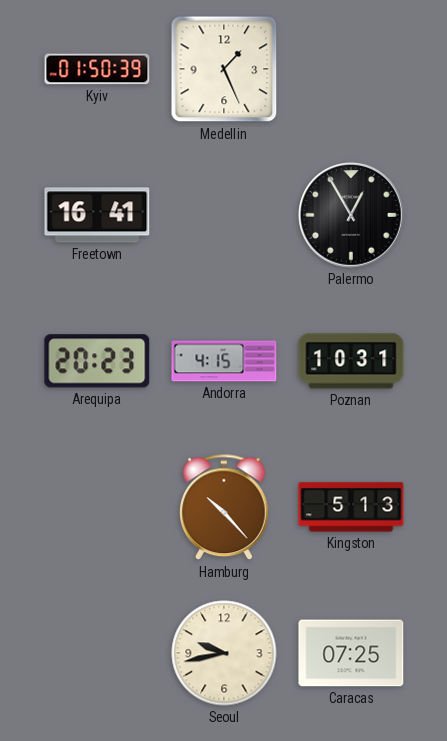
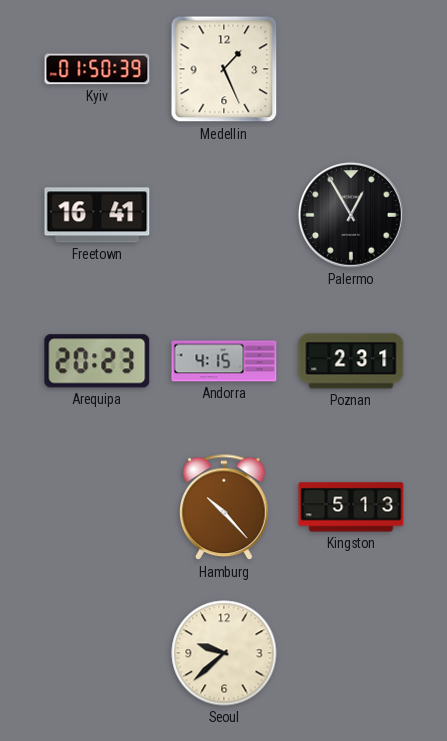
Poznan: 10:31 -> 2:31
Seoul: 9:43 -> 9:38
Caracas: 07:25 -> none
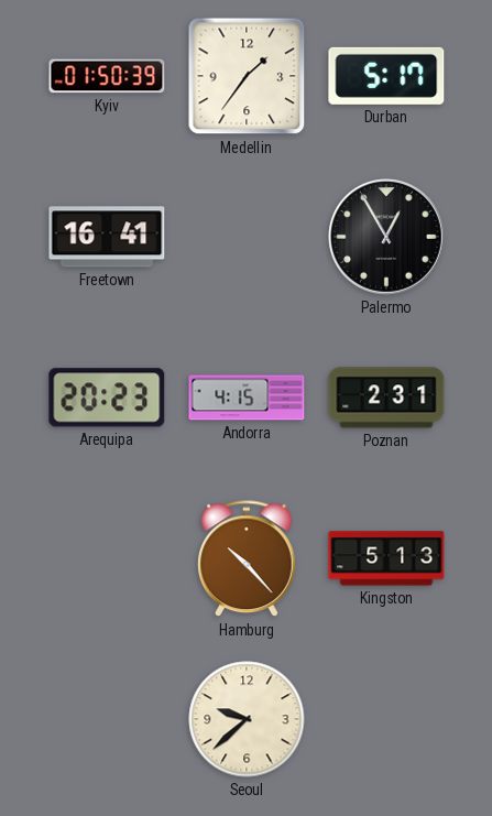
Medellin: 1:26 -> 1:36
Durban: none -> 5:17
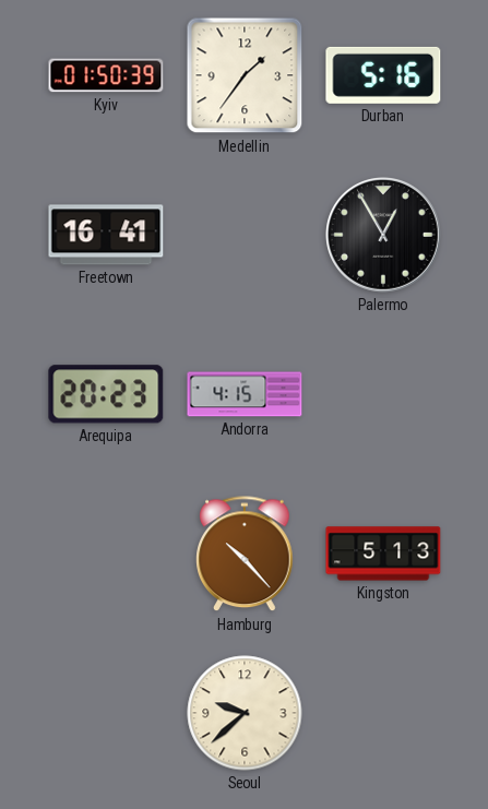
Durban: 5:17 -> 5:16
Poznan: 2:31 -> none
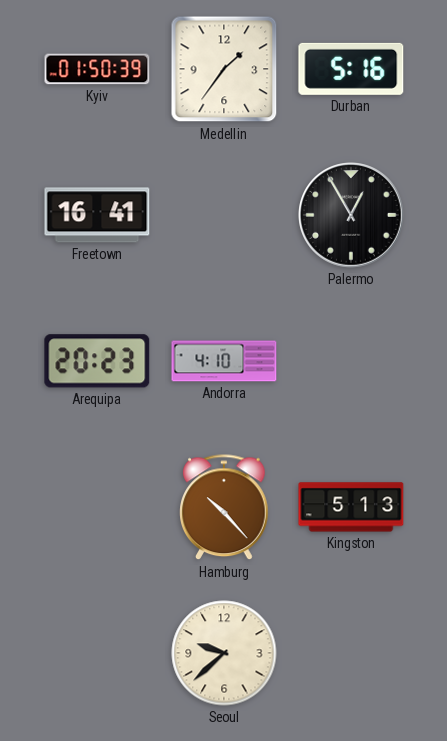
Andorra: 4:15 -> 4:10
